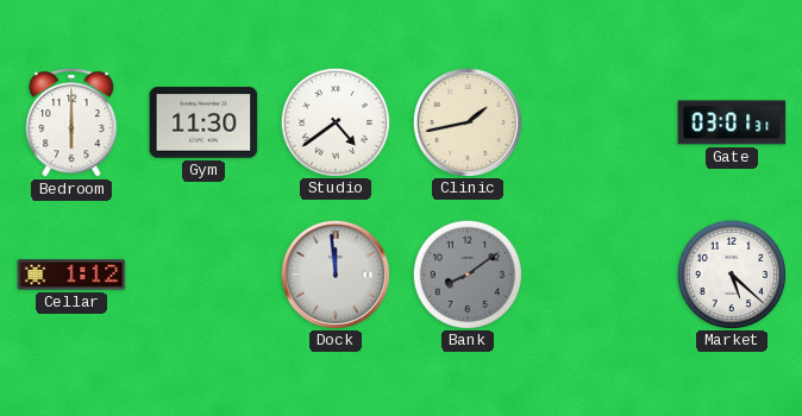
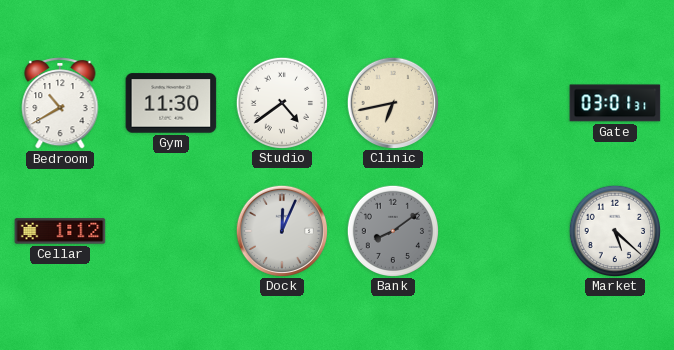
Bedroom: 6:00 -> 10:40
Clinic: 1:43 -> 6:43
Dock: 11:59 -> 12:04
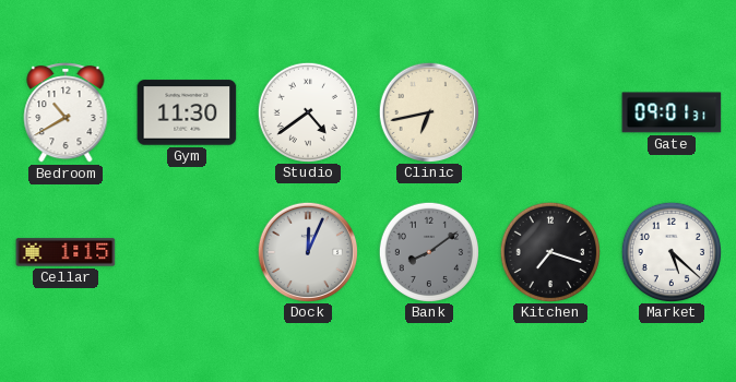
Gate: 03:01 -> 09:01
Cellar: 1:12 -> 1:15
Kitchen: none -> 7:18
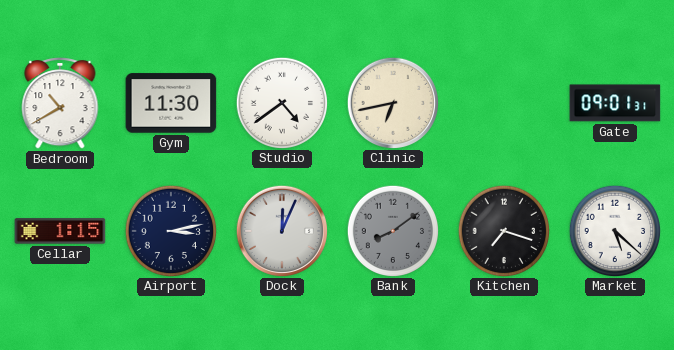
Airport: none -> 3:13
